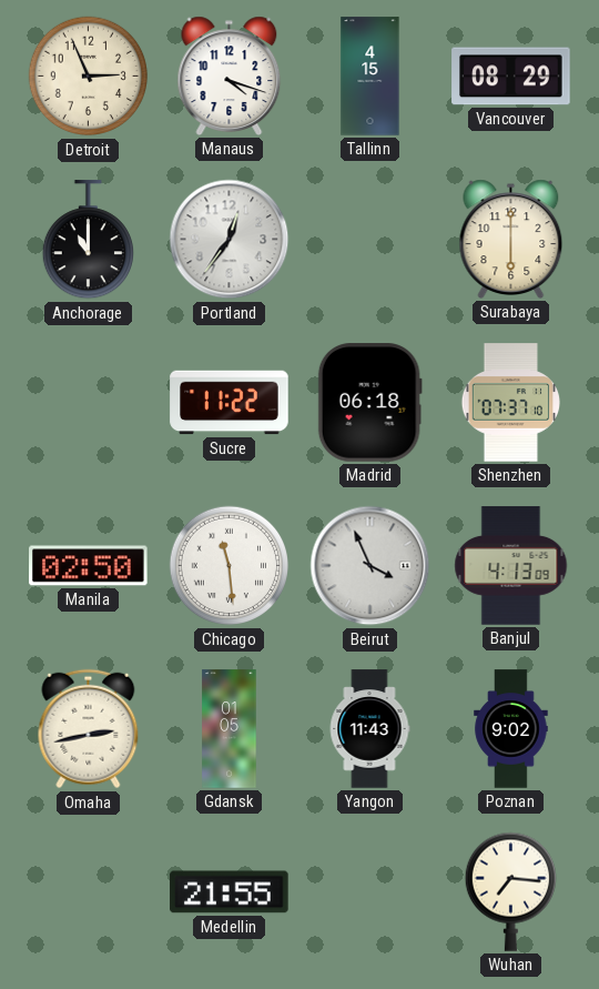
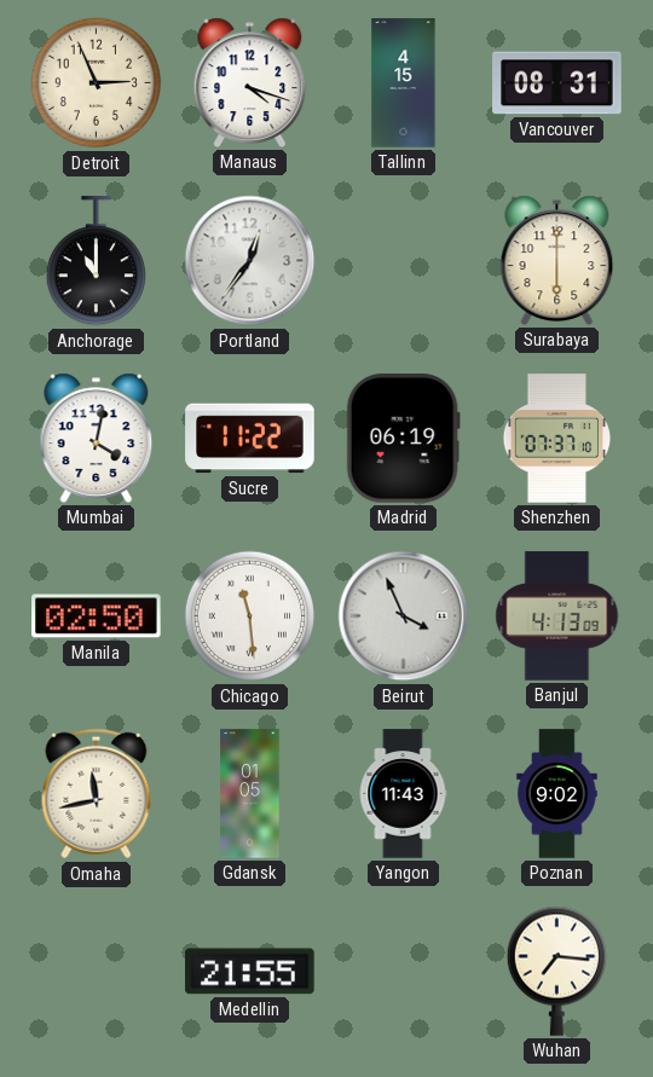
Vancouver: 08:29 -> 08:31
Mumbai: none -> 4:02
Madrid: 06:18 -> 06:19
Omaha: 2:43 -> 11:43
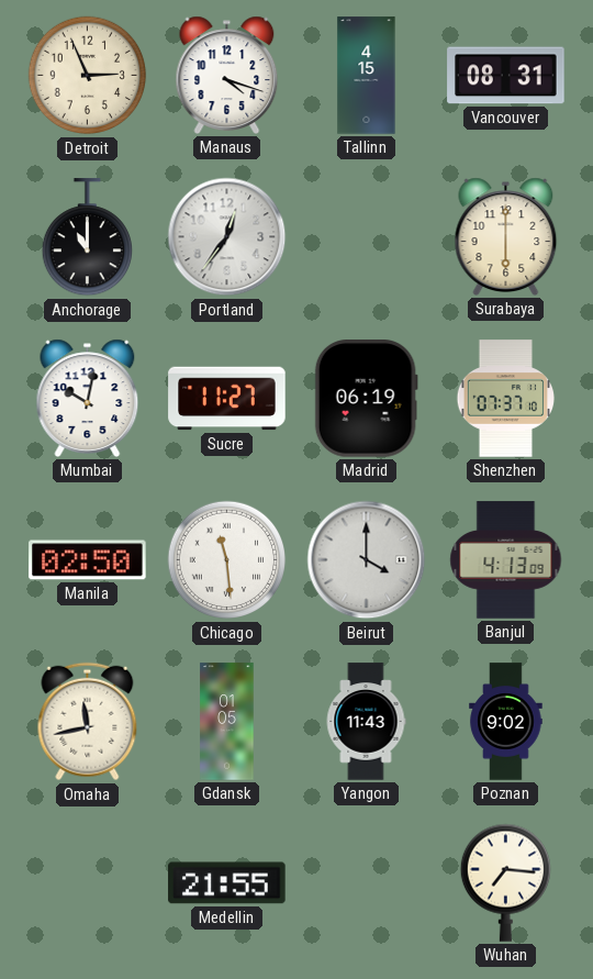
Mumbai: 4:02 -> 10:02
Sucre: 11:22 -> 11:27
Beirut: 3:56 -> 4:00
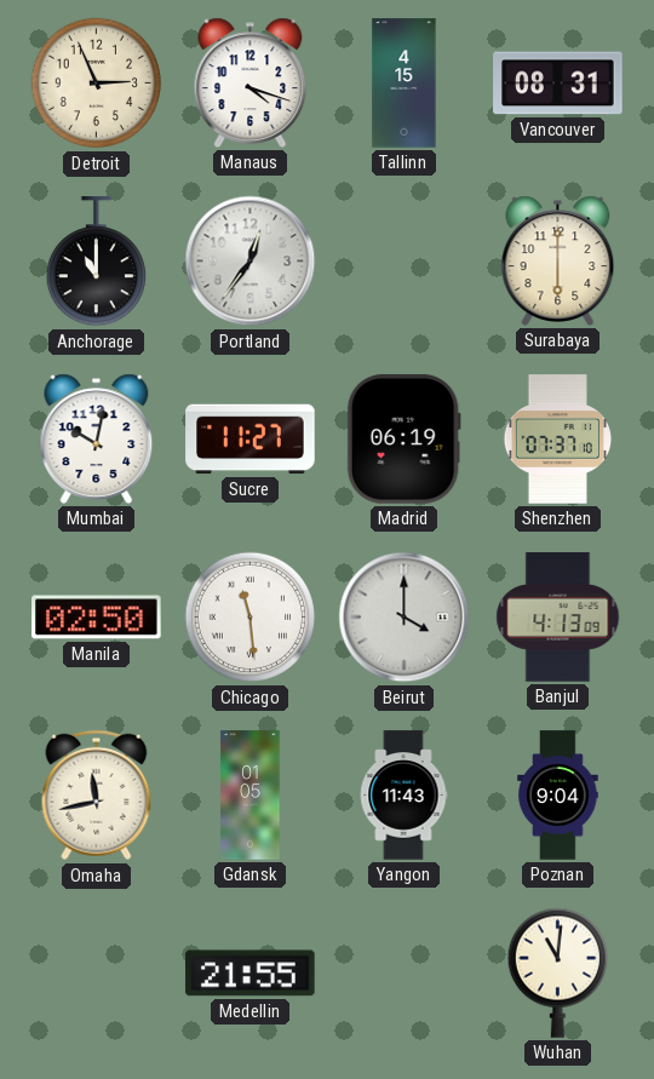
Poznan: 9:02 -> 9:04
Wuhan: 7:16 -> 11:01
